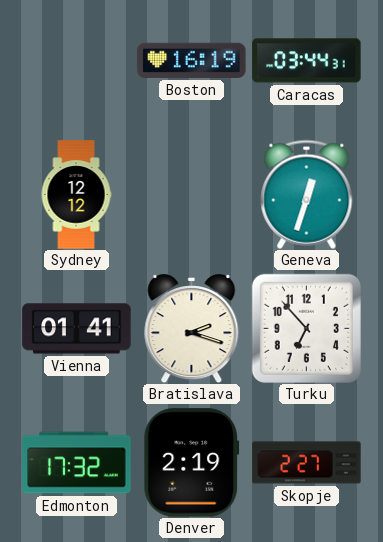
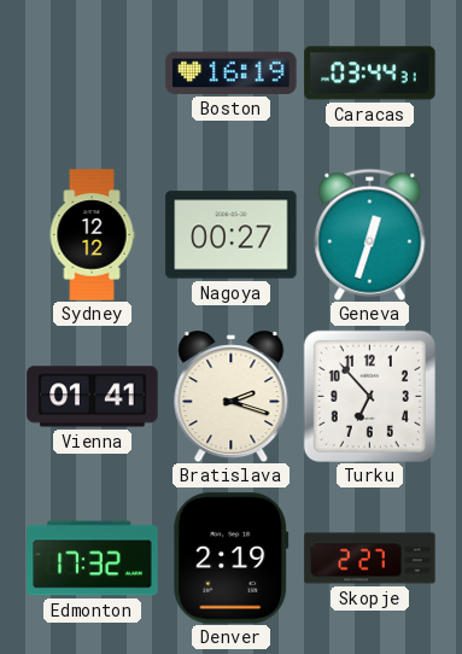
Nagoya: none -> 00:27
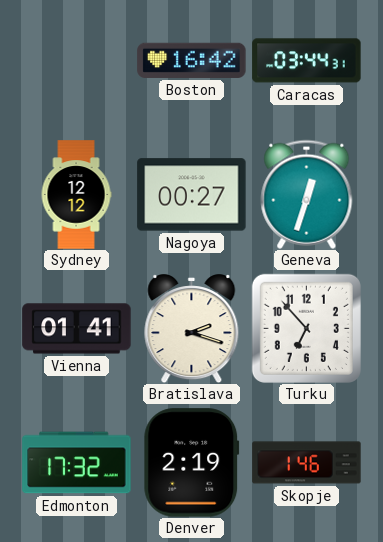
Boston: 16:19 -> 16:42
Skopje: 2:27 -> 1:46
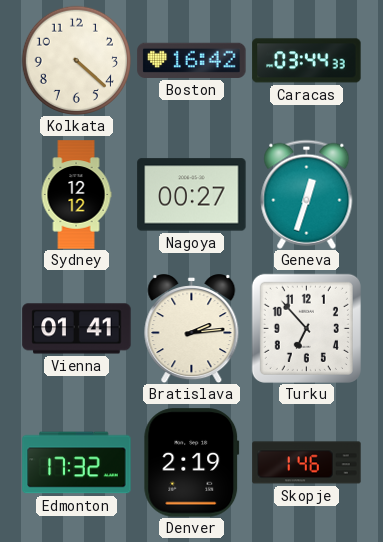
Kolkata: none -> 4:22
Caracas: 03:44:31 -> 03:44:33
Bratislava: 2:18 -> 2:14
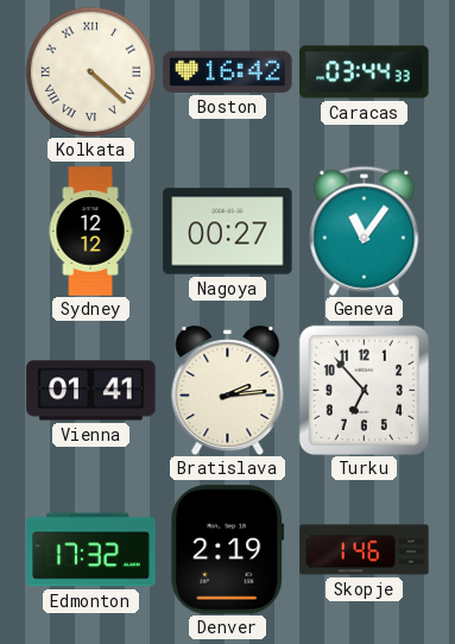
Kolkata numerals: Arabic -> Roman
Geneva: 12:33 -> 11:06
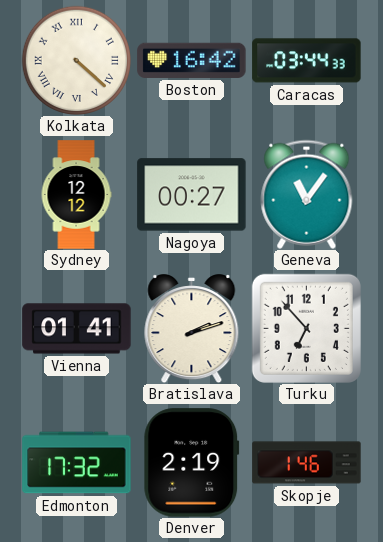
Bratislava: 2:14 -> 2:12
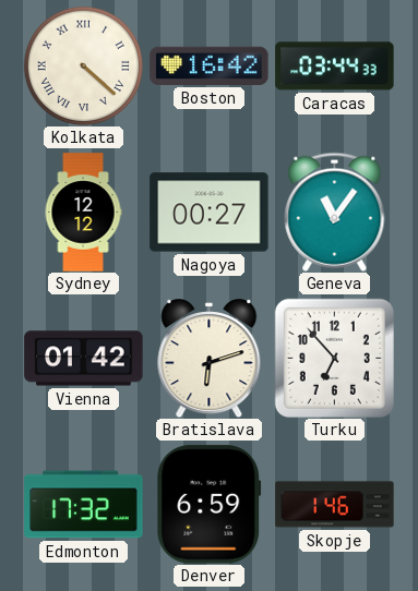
Vienna: 01:41 -> 01:42
Bratislava: 2:12 -> 6:12
Denver: 2:19 -> 6:59
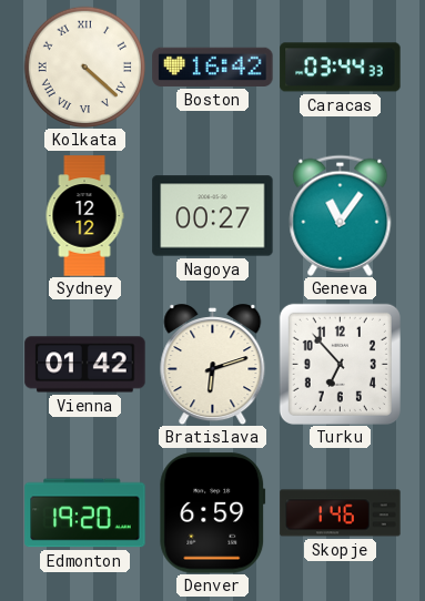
Edmonton: 17:32 -> 19:20
